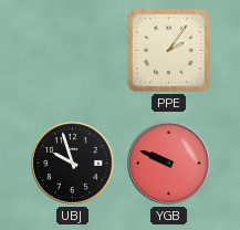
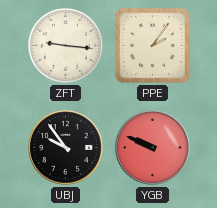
ZFT: none -> 9:16
UBJ: 9:57 -> 9:54
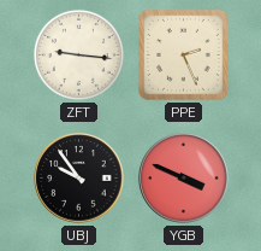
PPE: 2:06 -> 2:26
YGB: 9:49 -> 3:49
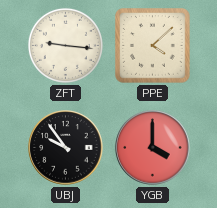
PPE: 2:26 -> 4:08
YGB: 3:49 -> 4:00
